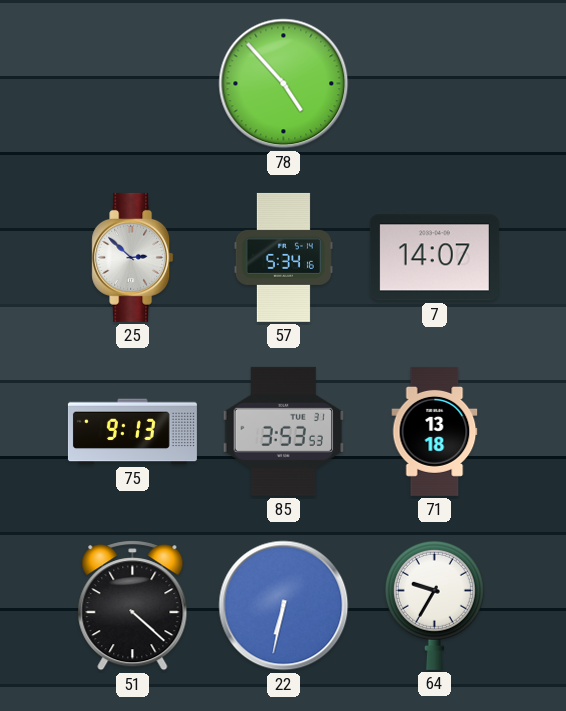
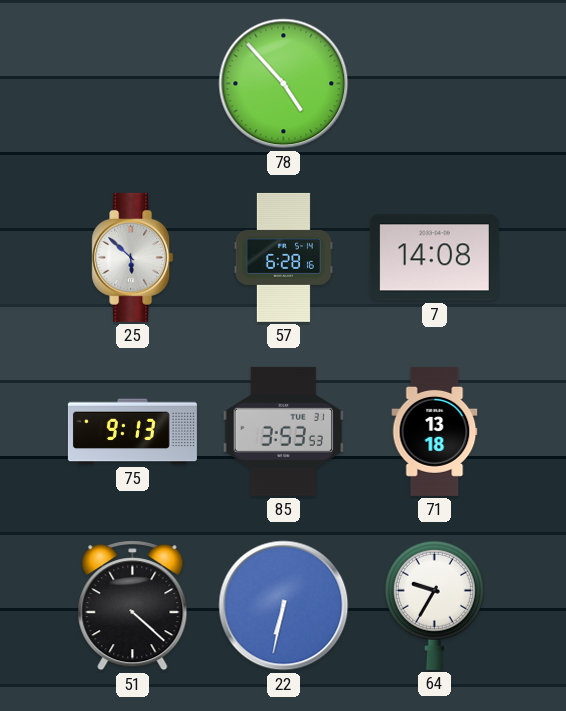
25: 2:52 -> 5:52
57: 5:34 -> 6:28
7: 14:07 -> 14:08
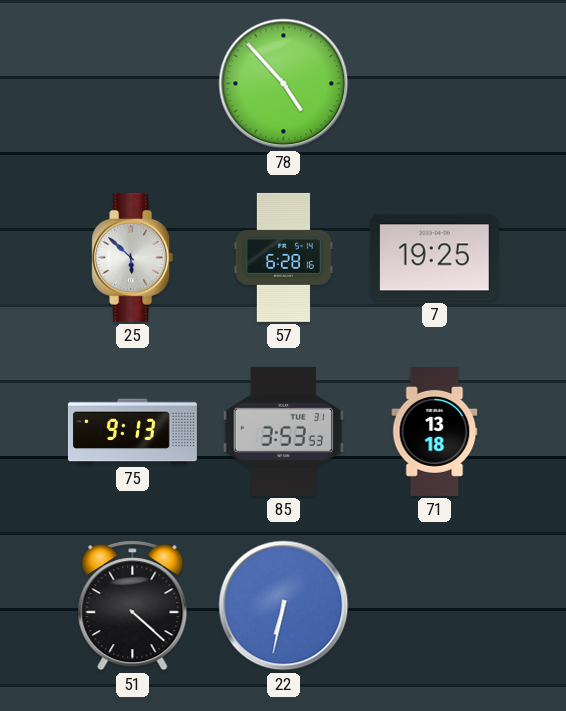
7: 14:08 -> 19:25
64: 9:35 -> none
